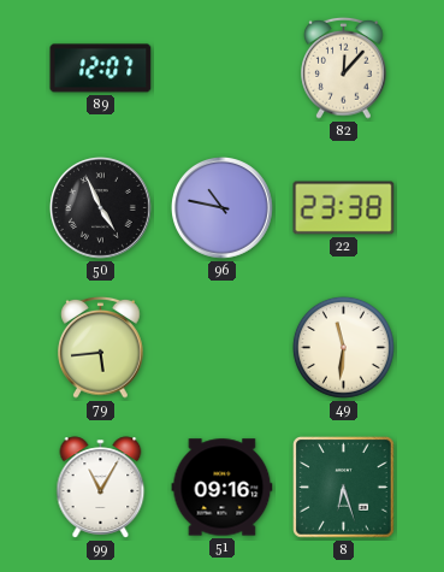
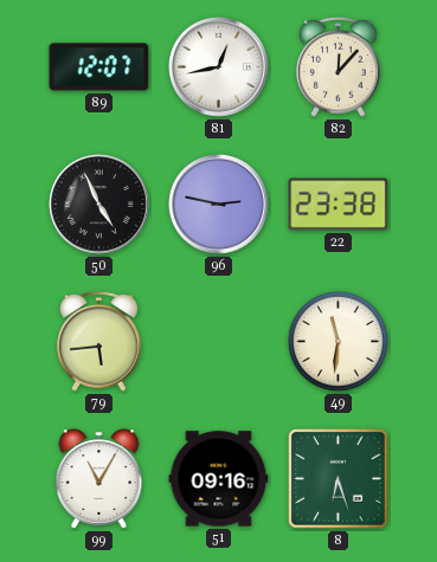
81: none -> 12:43
96: 10:47 -> 2:47
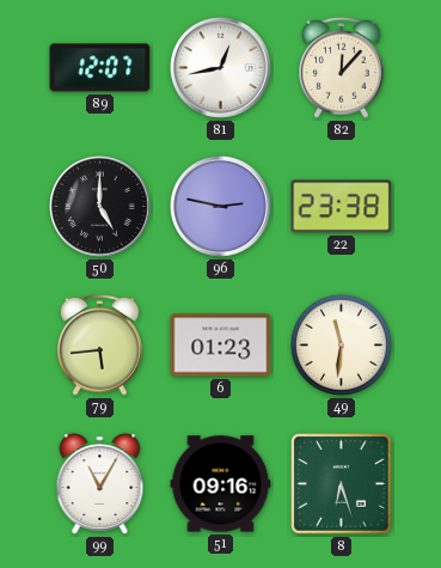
50: 4:56 -> 5:00
6: none -> 01:23
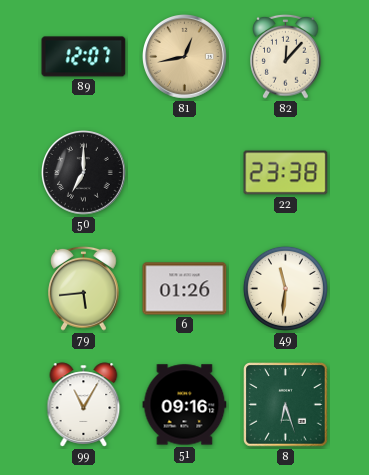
81 dial: white -> champagne
50: 5:00 -> 7:00
96: 2:47 -> none
6: 01:23 -> 01:26
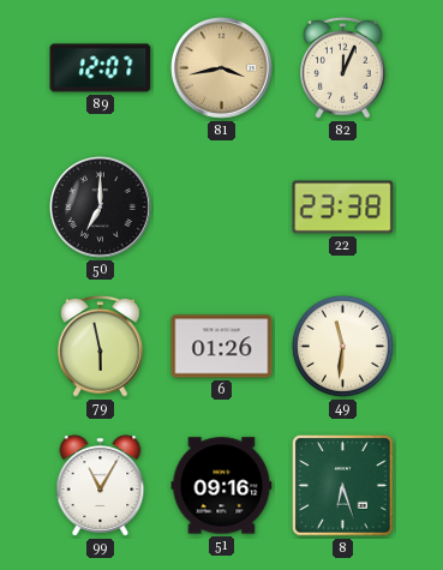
81: 12:43 -> 3:43
82: 12:07 -> 12:04
79: 5:44 -> 5:58
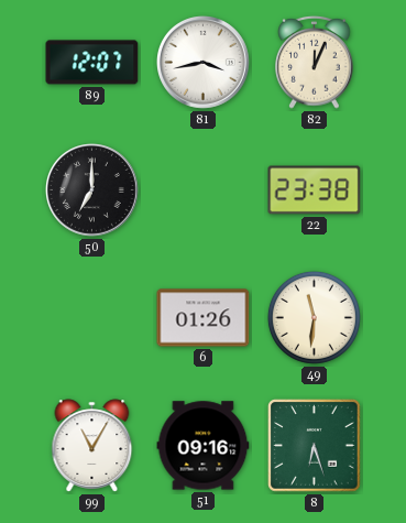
81 dial: champagne -> white
79: 5:58 -> none
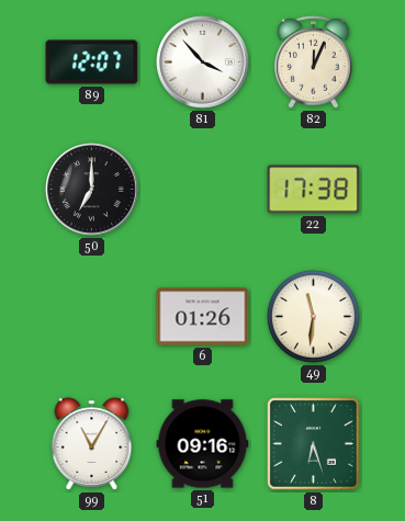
81: 3:43 -> 3:53
22: 23:38 -> 17:38
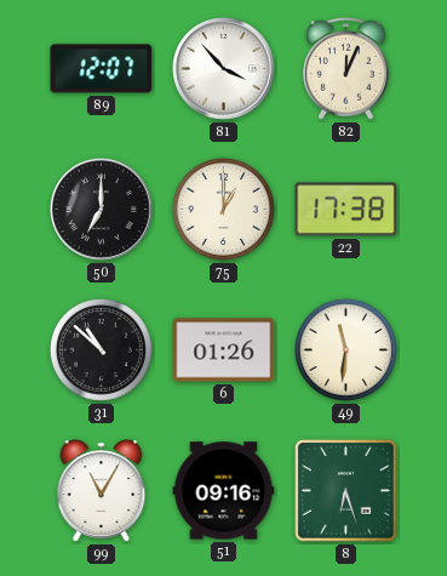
75: none -> 1:00
31: none -> 10:52
